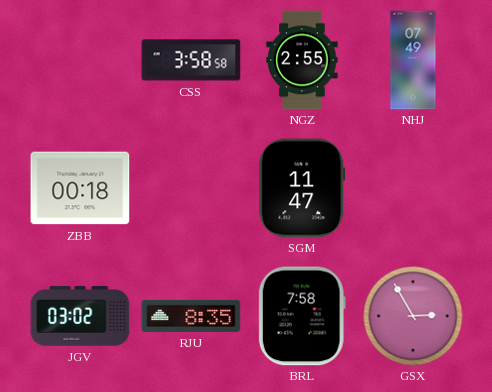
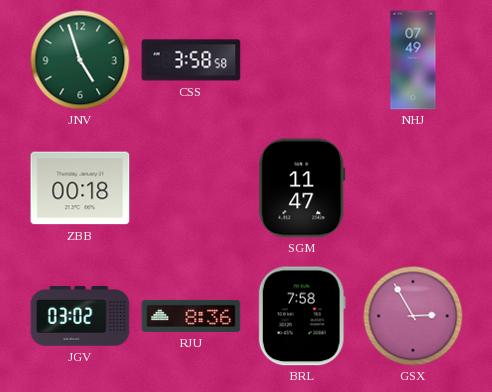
JNV: none -> 4:57
NGZ: 2:55 -> none
RJU: 8:35 -> 8:36
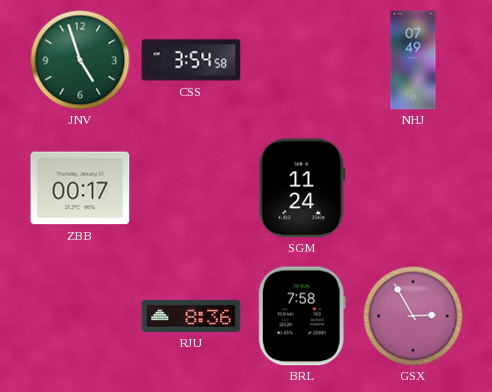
CSS: 3:58 -> 3:54
ZBB: 00:18 -> 00:17
SGM: 11:47 -> 11:24
JGV: 03:02 -> none
